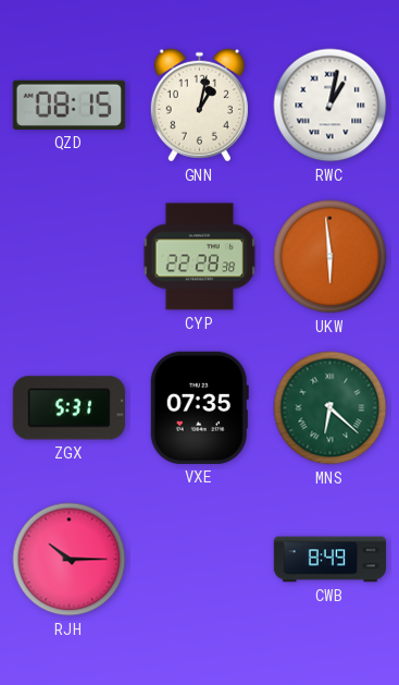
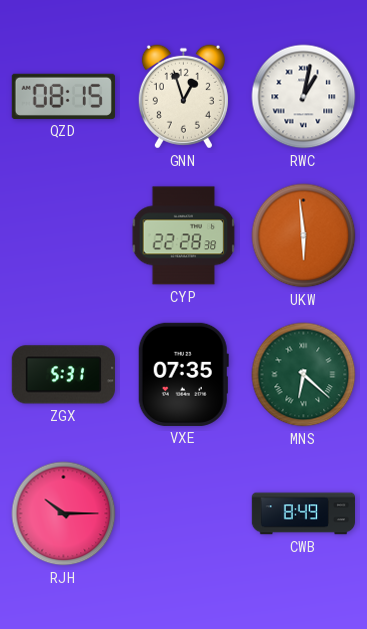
GNN: 1:02 -> 12:57
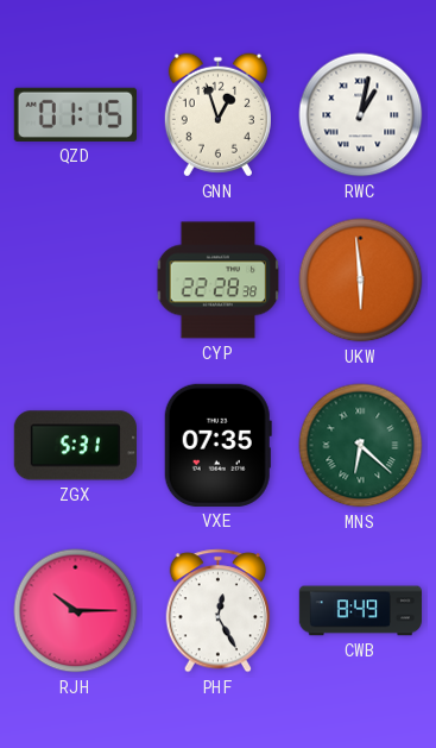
QZD: 08:15 -> 01:15
PHF: none -> 12:25
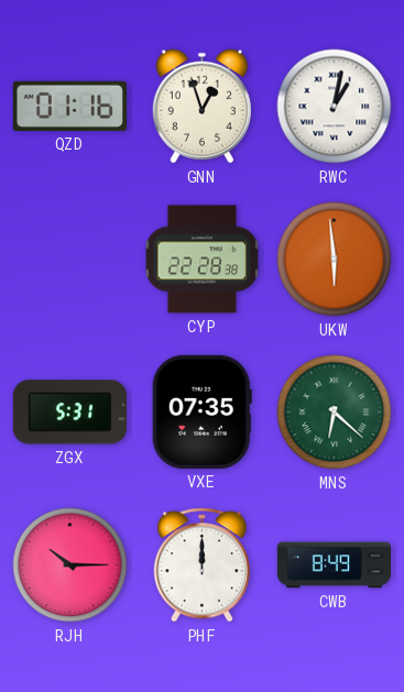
QZD: 01:15 -> 01:16
PHF: 12:25 -> 12:00
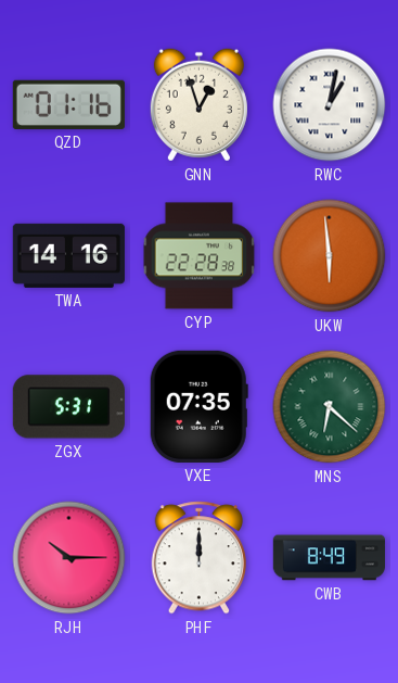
TWA: none -> 14:16
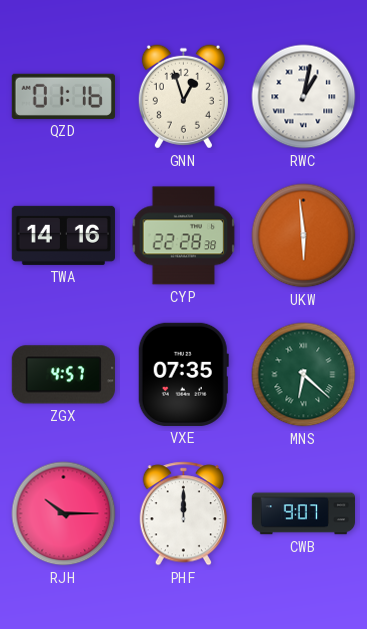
ZGX: 5:31 -> 4:57
CWB: 8:49 -> 9:07
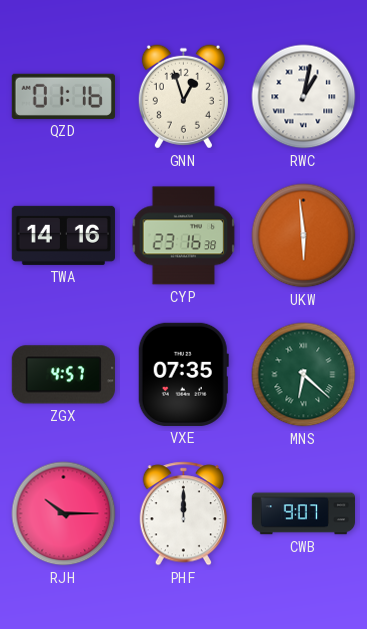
CYP: 22:28 -> 23:16
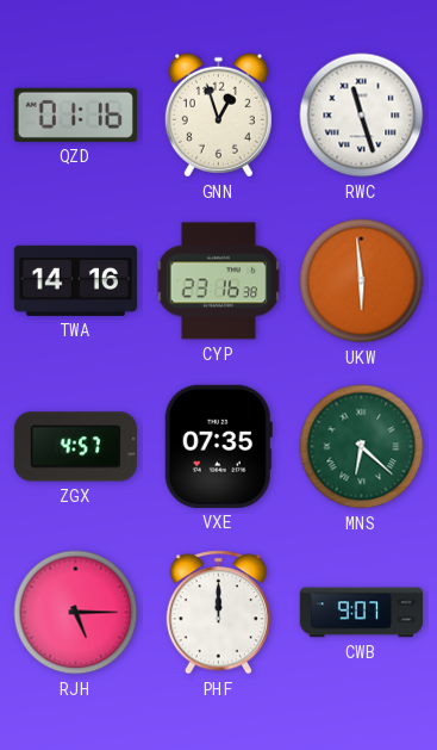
RWC: 1:02 -> 11:27
RJH: 10:15 -> 5:15
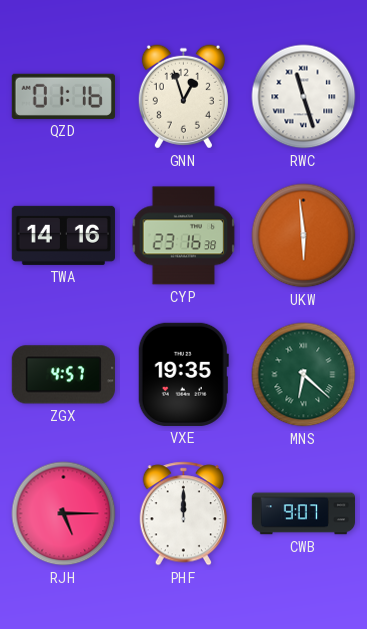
VXE: 07:35 -> 19:35
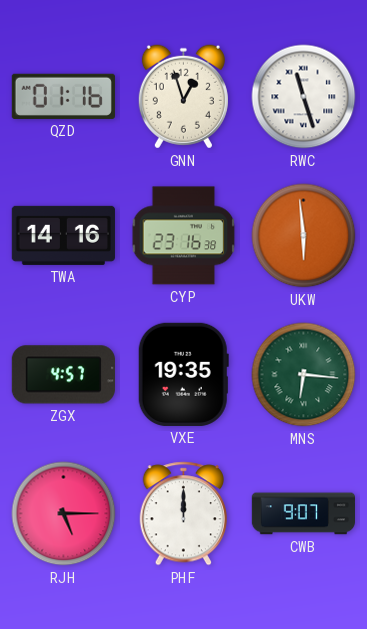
MNS: 6:22 -> 6:16
